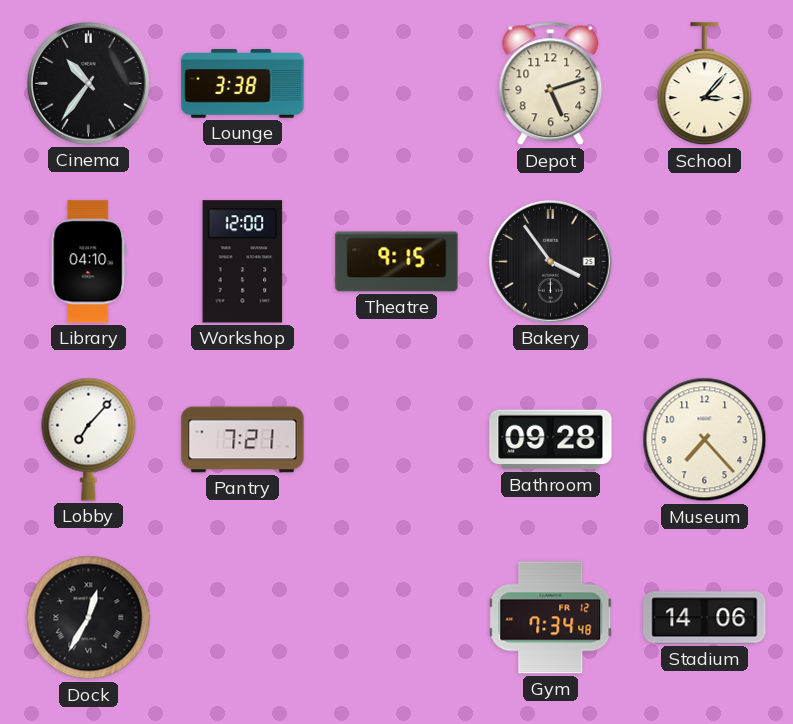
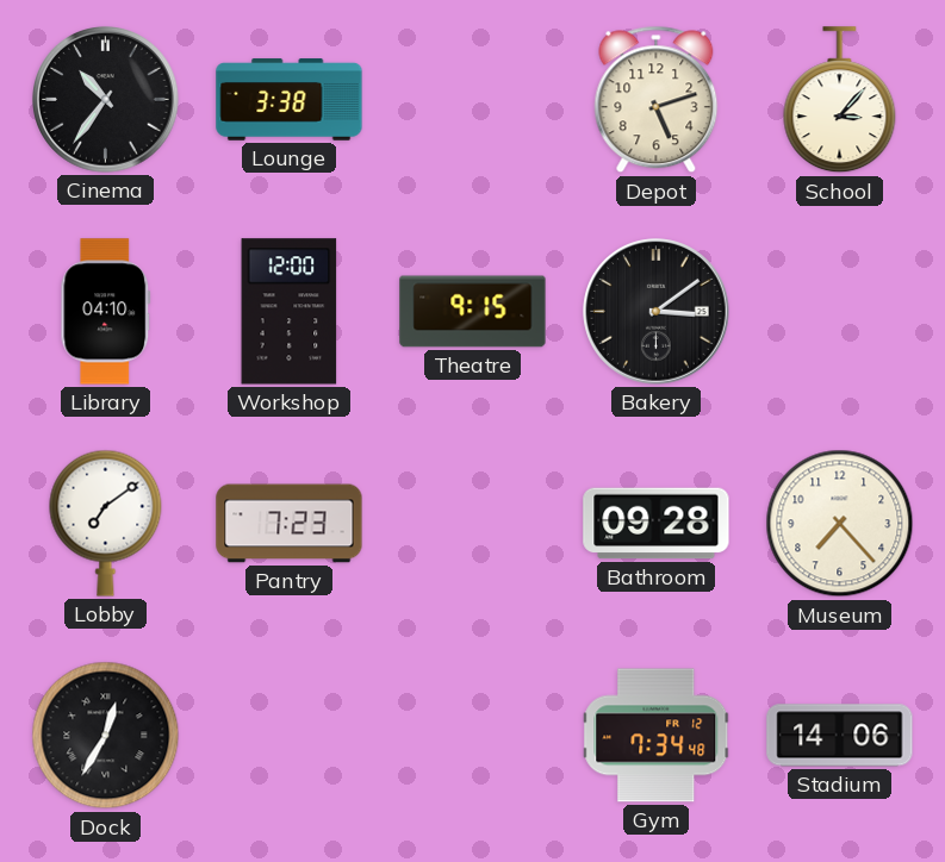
Bakery: 3:54 -> 3:09
Lobby: 7:07 -> 7:09
Pantry: 7:21 -> 7:23
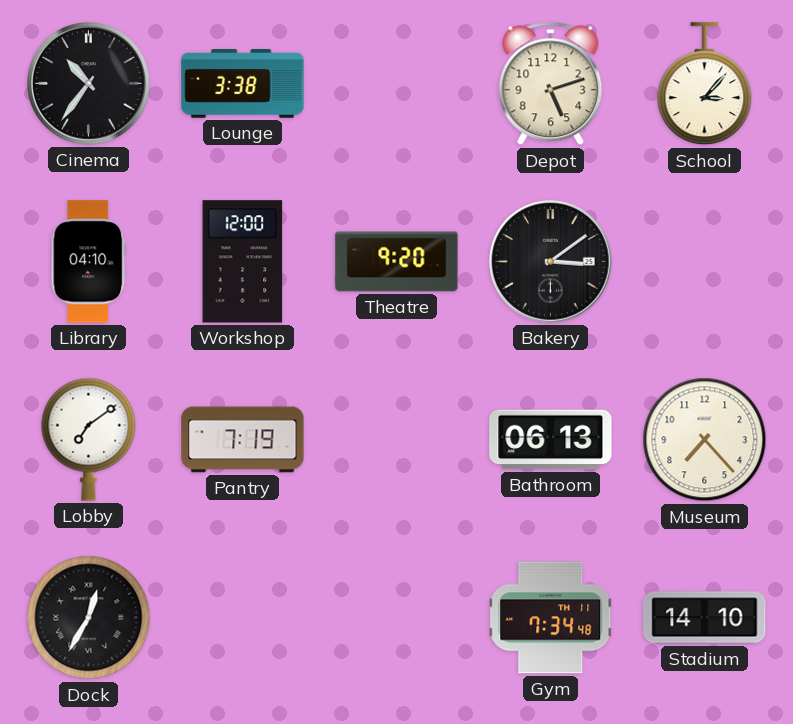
Theatre: 9:15 -> 9:20
Pantry: 7:23 -> 7:19
Bathroom: 09:28 -> 06:13
Gym date: FR 12 -> TH 11
Stadium: 14:06 -> 14:10
